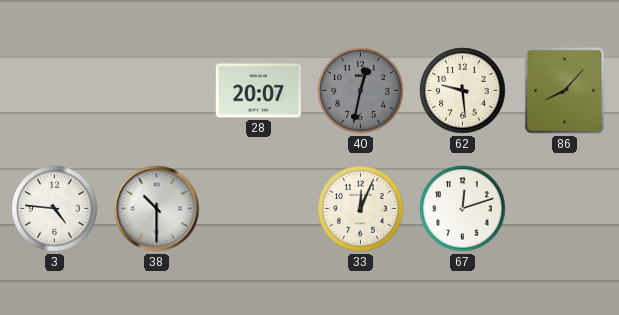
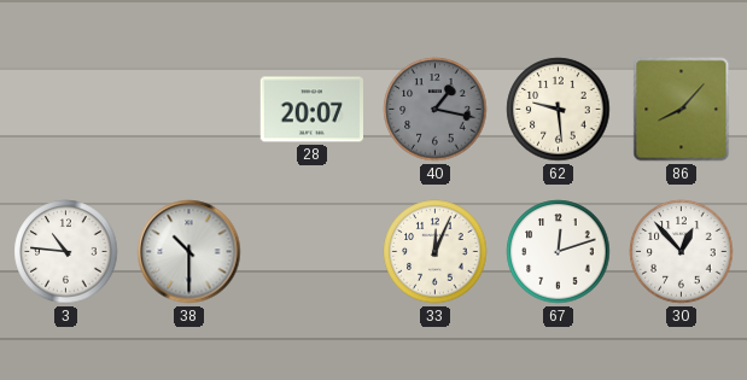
40: 12:32 -> 1:17
3: 4:46 -> 10:46
30: none -> 12:53
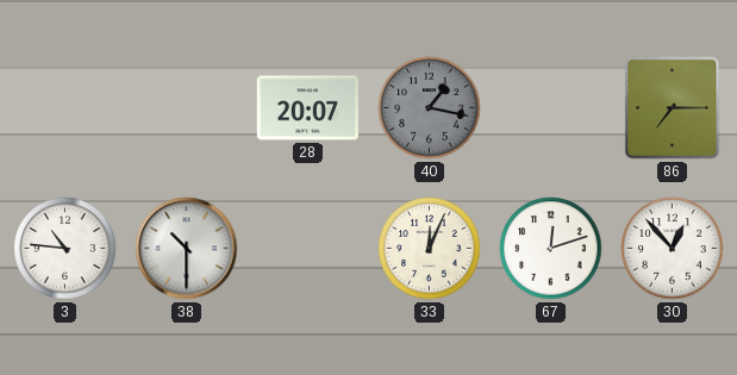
62: 9:29 -> none
86: 8:07 -> 7:15
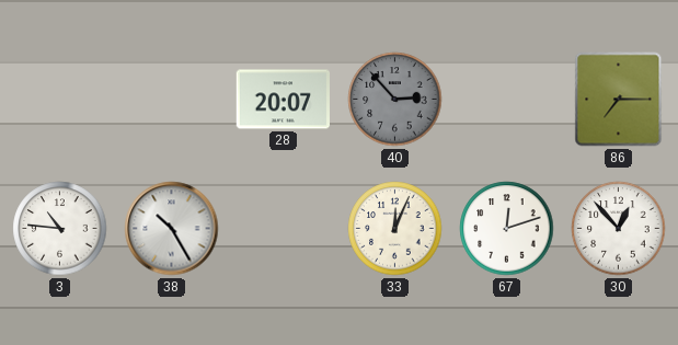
40: 1:17 -> 2:53
38: 10:30 -> 10:25
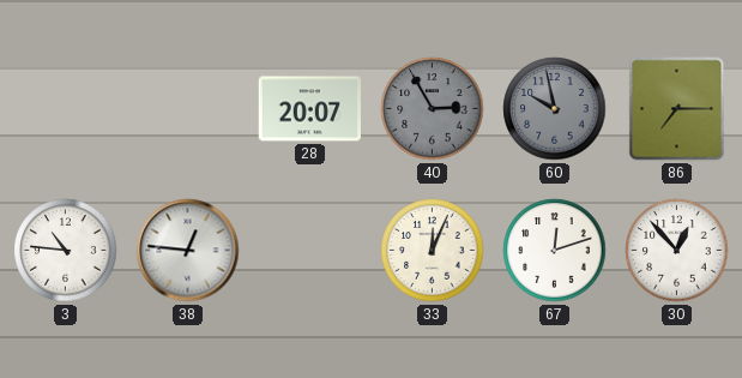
40: 2:53 -> 2:55
60: none -> 9:58
38: 10:25 -> 12:46
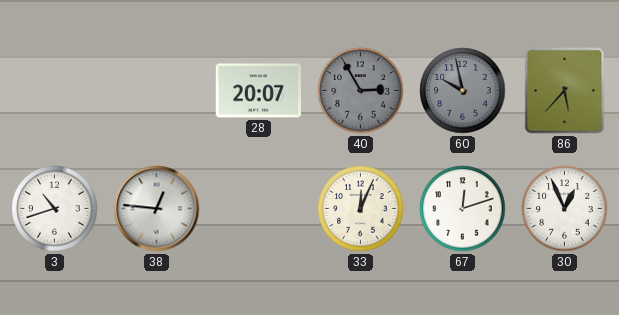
86: 7:15 -> 5:37
3: 10:46 -> 10:42
30: 12:53 -> 12:56
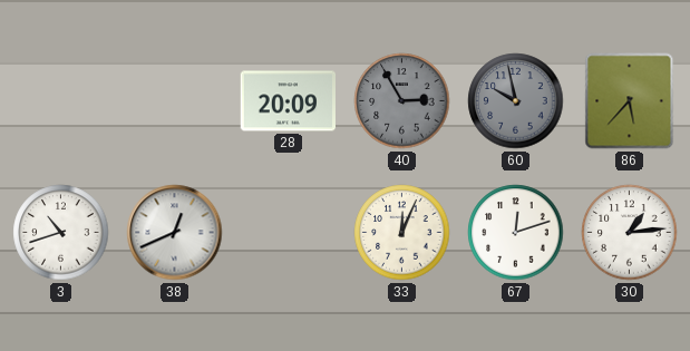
28: 20:07 -> 20:09
38: 12:46 -> 12:41
30: 12:56 -> 1:14
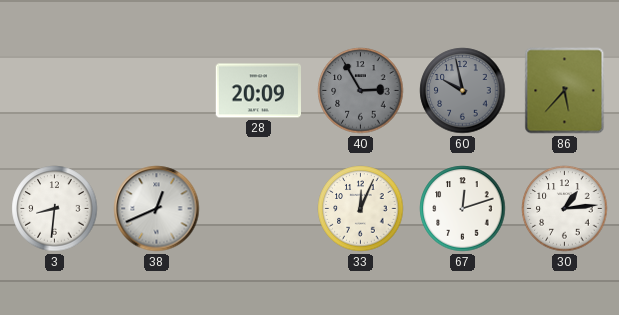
3: 10:42 -> 8:31
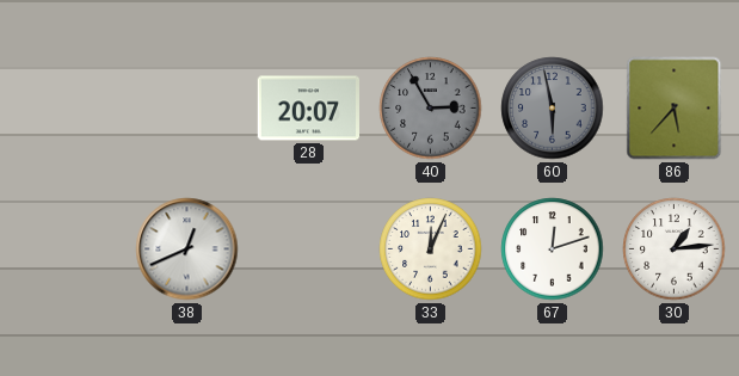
28: 20:09 -> 20:07
60: 9:58 -> 5:58
3: 8:31 -> none
